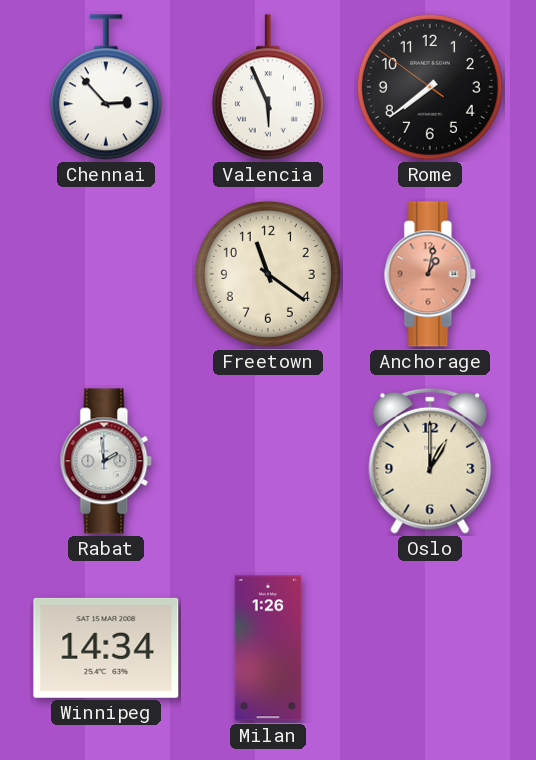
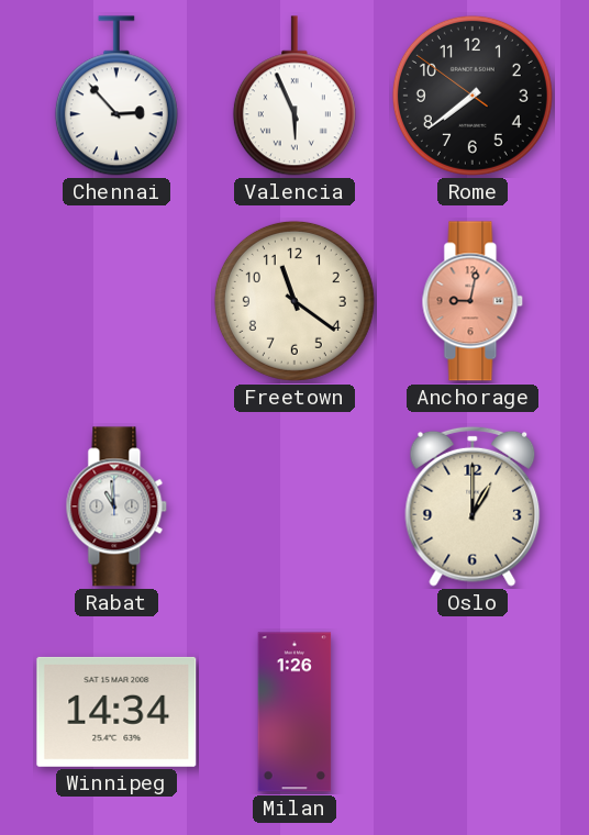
Anchorage: 1:02 -> 9:02
Rabat: 1:59 -> 10:59
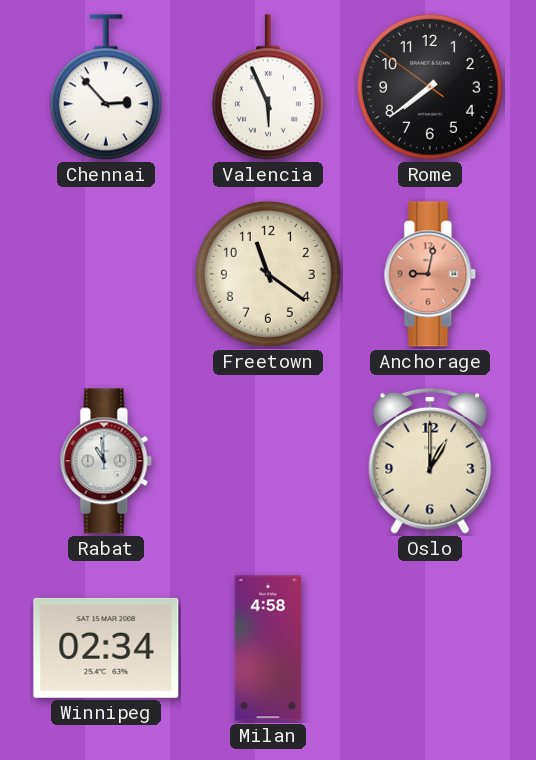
Winnipeg: 14:34 -> 02:34
Milan: 1:26 -> 4:58
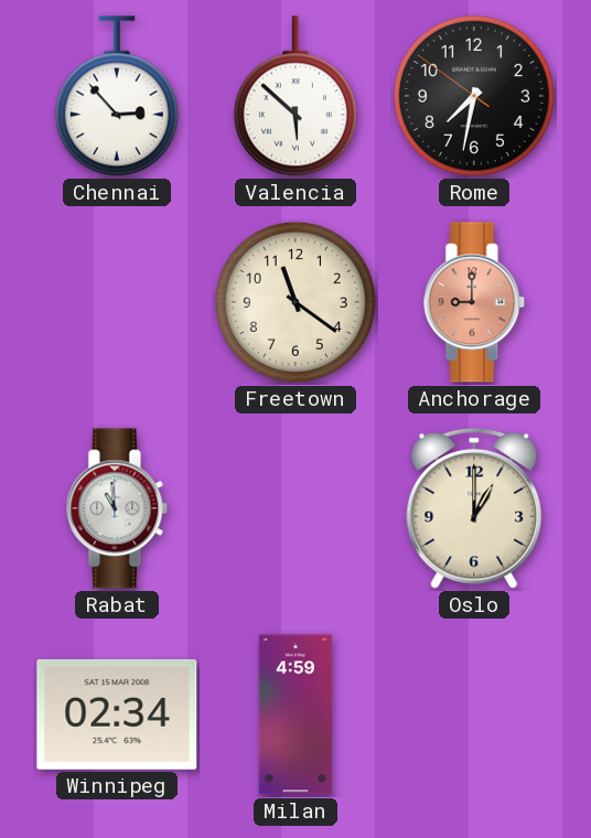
Valencia: 5:56 -> 5:52
Rome: 7:38 -> 7:31
Anchorage: 9:02 -> 9:00
Milan: 4:58 -> 4:59
